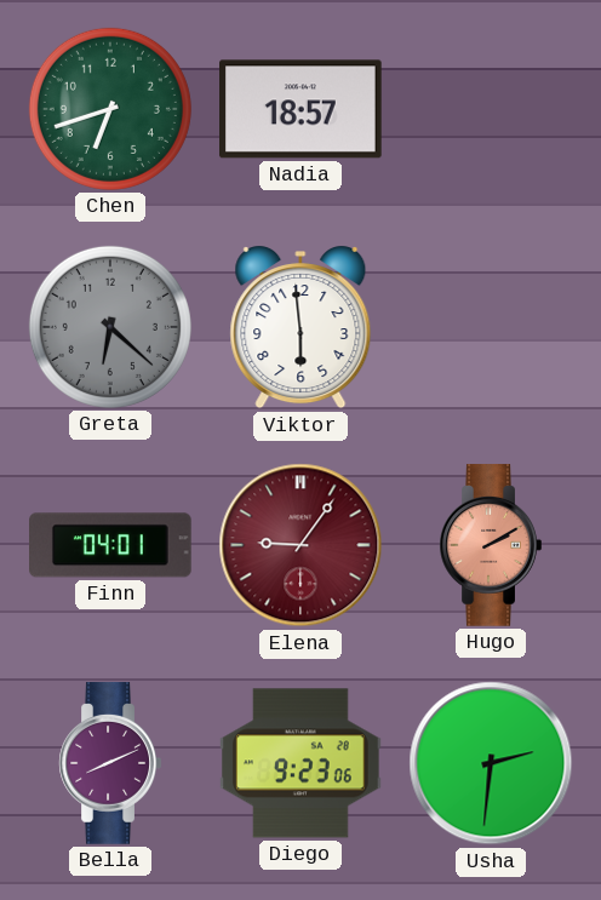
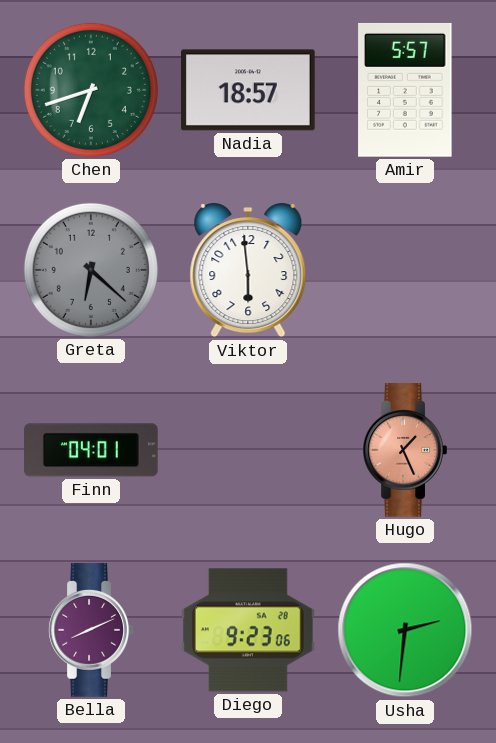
Amir: none -> 5:57
Elena: 9:06 -> none
Hugo: 2:10 -> 1:26
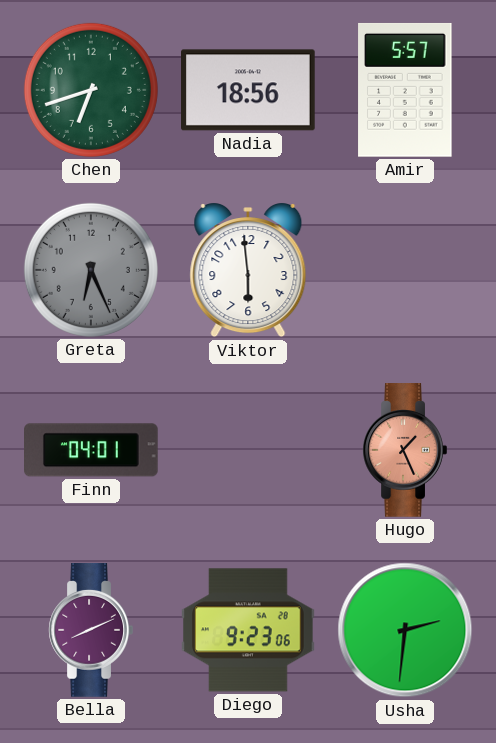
Nadia: 18:57 -> 18:56
Greta: 6:22 -> 6:26
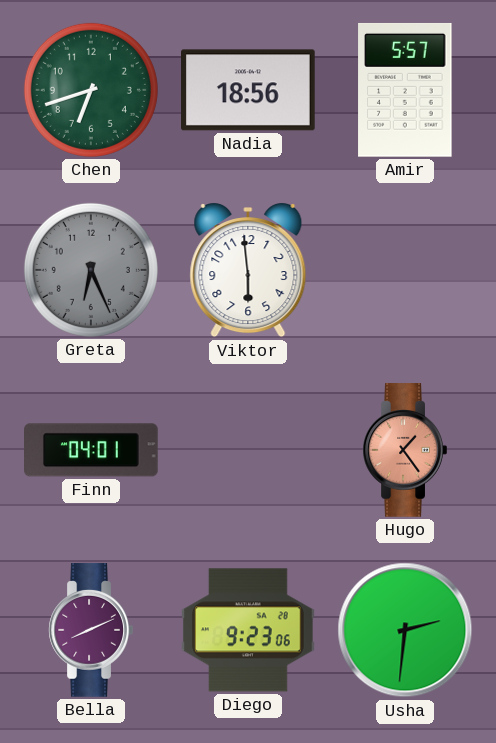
Hugo: 1:26 -> 1:24
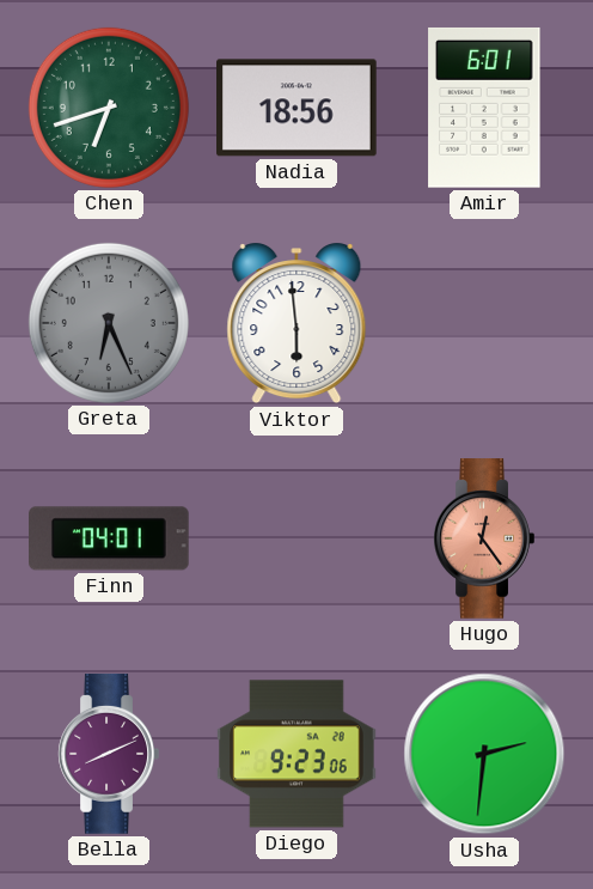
Amir: 5:57 -> 6:01
Hugo: 1:24 -> 12:24
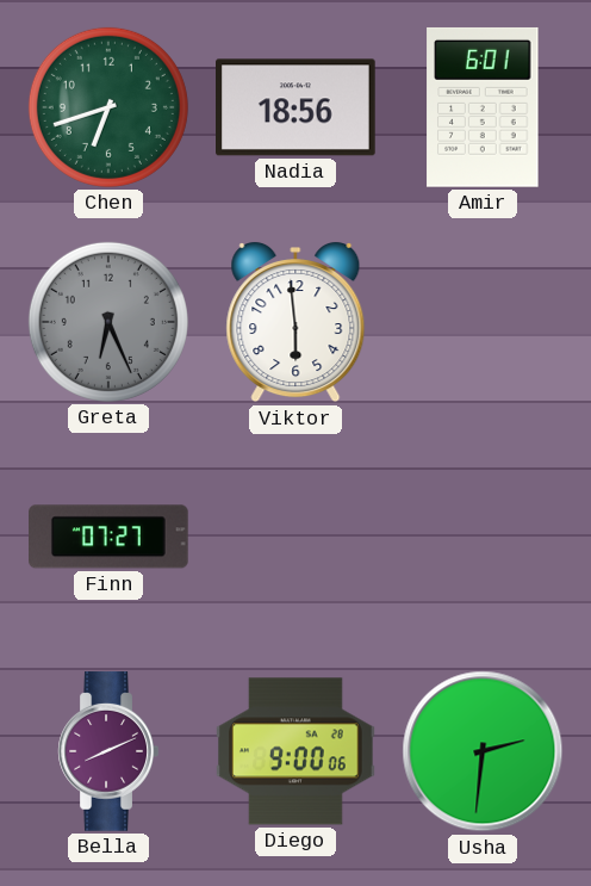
Finn: 04:01 -> 07:27
Hugo: 12:24 -> none
Diego: 9:23 -> 9:00
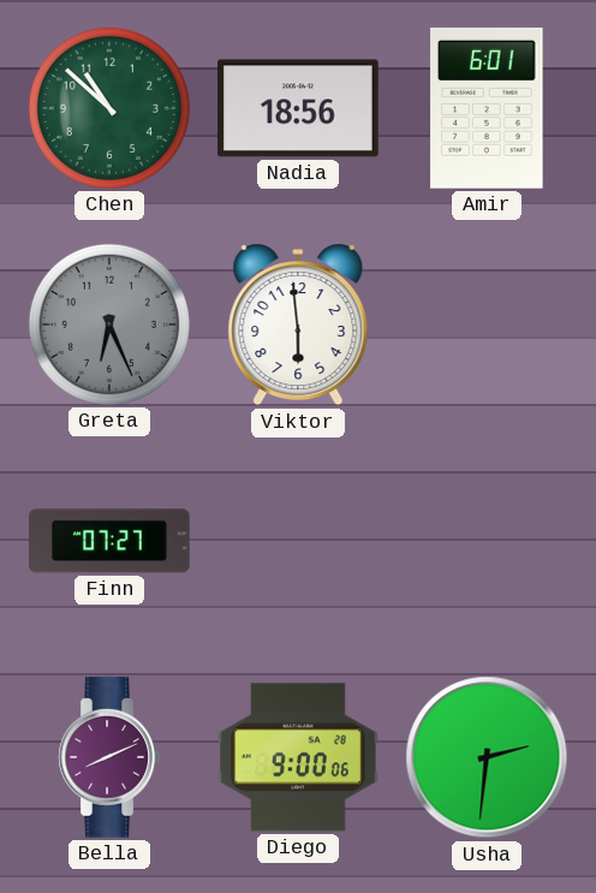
Chen: 6:42 -> 10:52
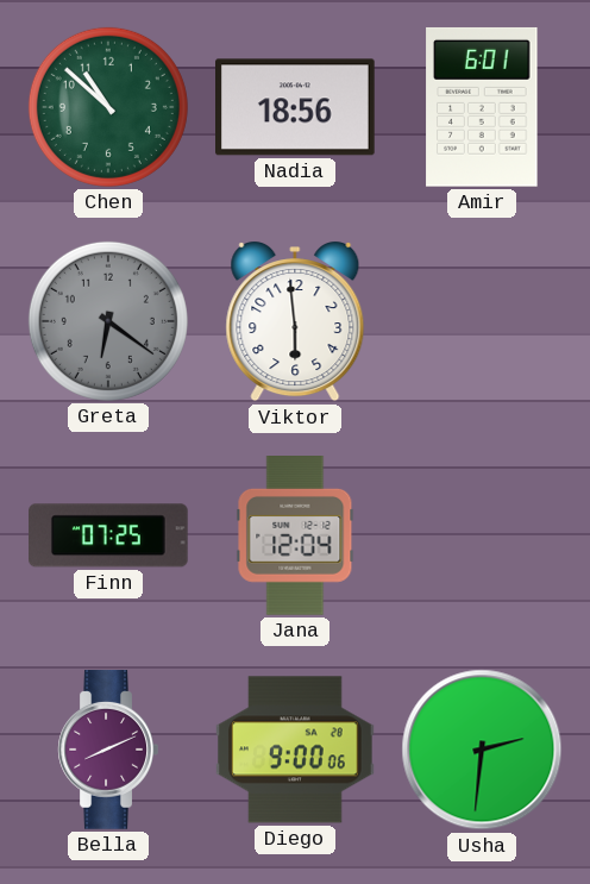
Greta: 6:26 -> 6:21
Finn: 07:27 -> 07:25
Jana: none -> 12:04
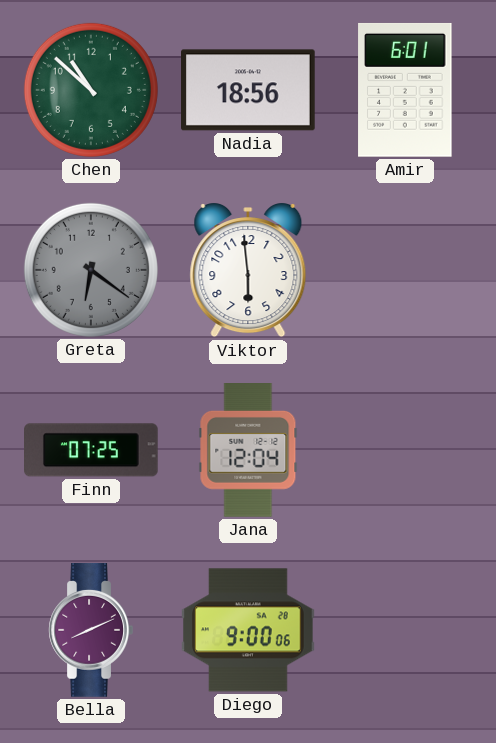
Usha: 2:31 -> none
